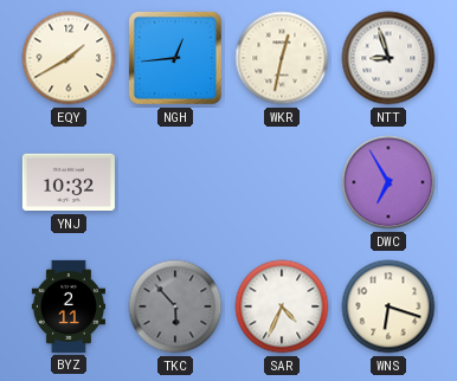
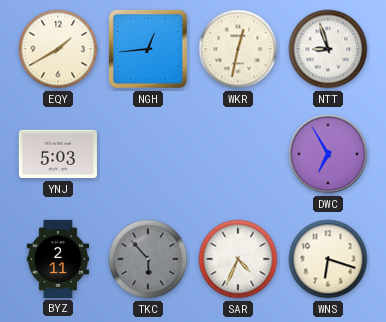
YNJ: 10:32 -> 5:03
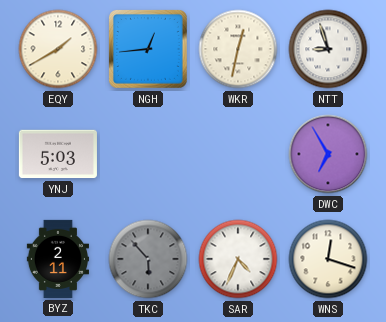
WNS: 6:18 -> 12:18
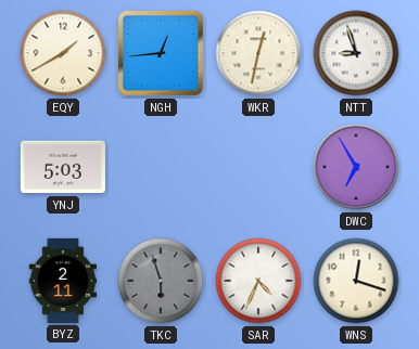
TKC: 5:53 -> 5:57
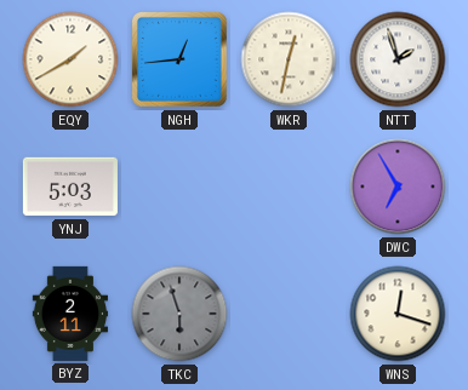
NTT: 8:57 -> 1:57
SAR: 4:34 -> none
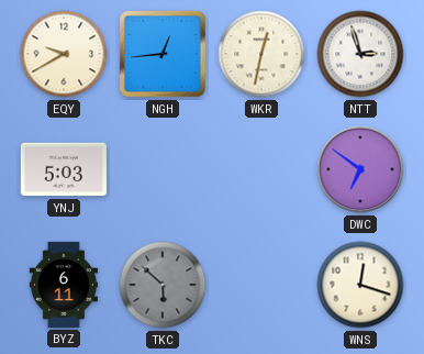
EQY: 1:40 -> 9:40
NTT: 1:57 -> 2:57
DWC: 6:55 -> 6:51
BYZ: 2:11 -> 6:11
TKC: 5:57 -> 5:52
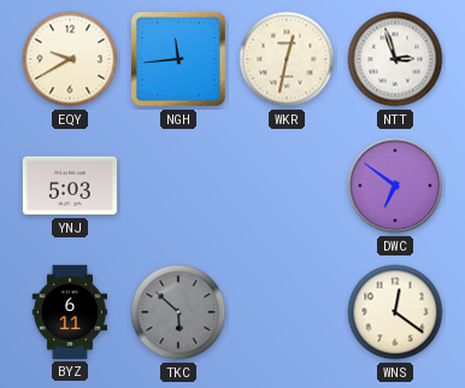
NGH: 12:44 -> 11:44
WNS: 12:18 -> 12:21
